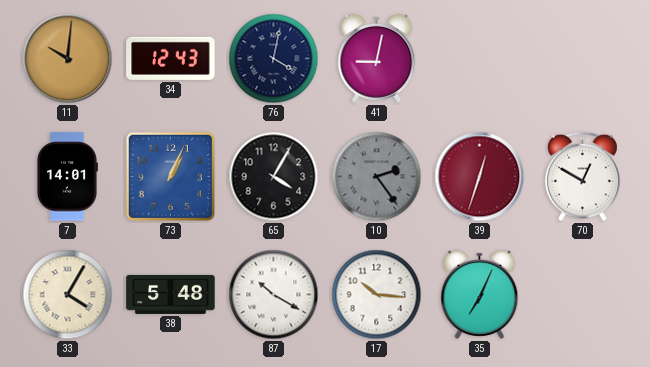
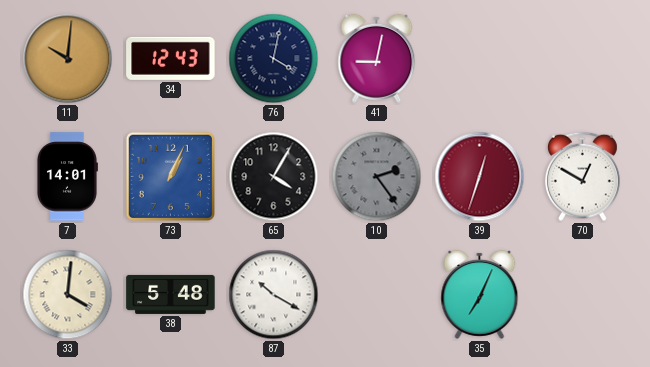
33: 4:05 -> 4:01
17: 10:16 -> none
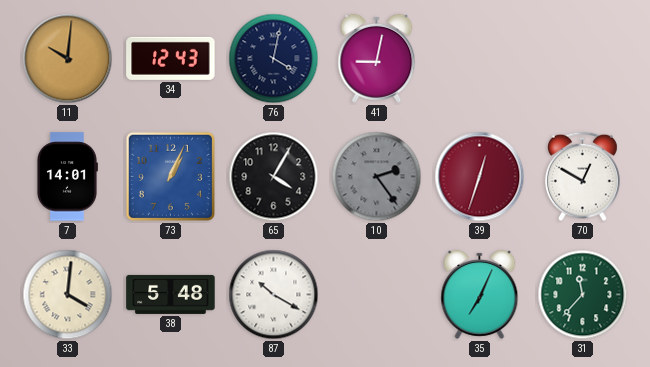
31: none -> 11:37
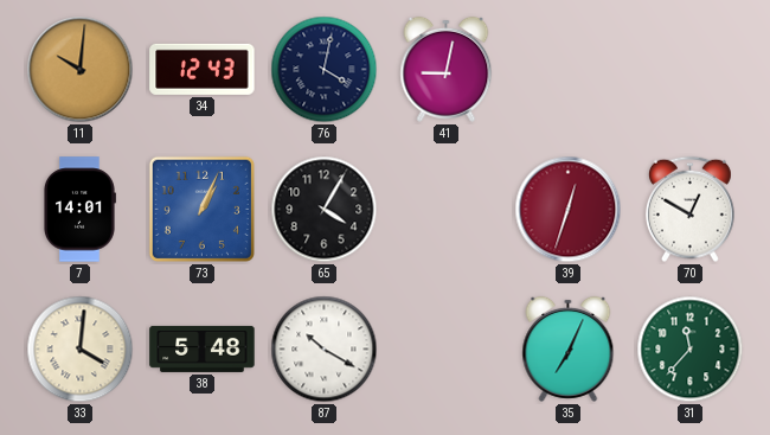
10: 2:24 -> none
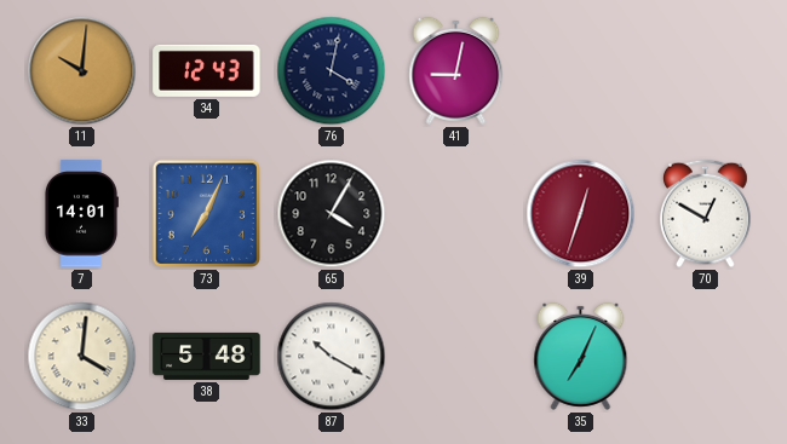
73: 1:04 -> 7:04
31: 11:37 -> none
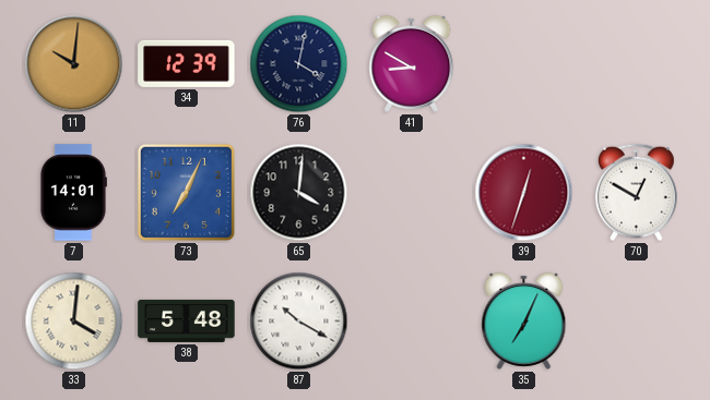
34: 12:43 -> 12:39
41: 9:02 -> 8:50
65: 4:05 -> 4:01
